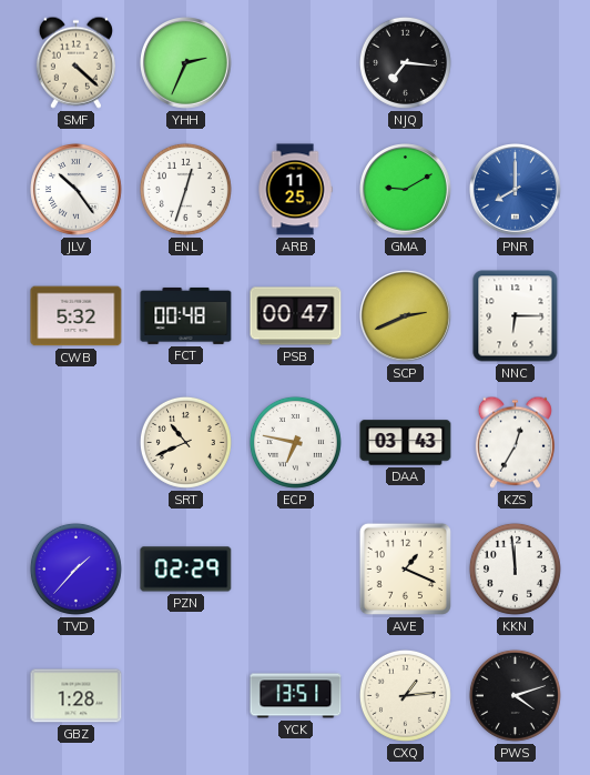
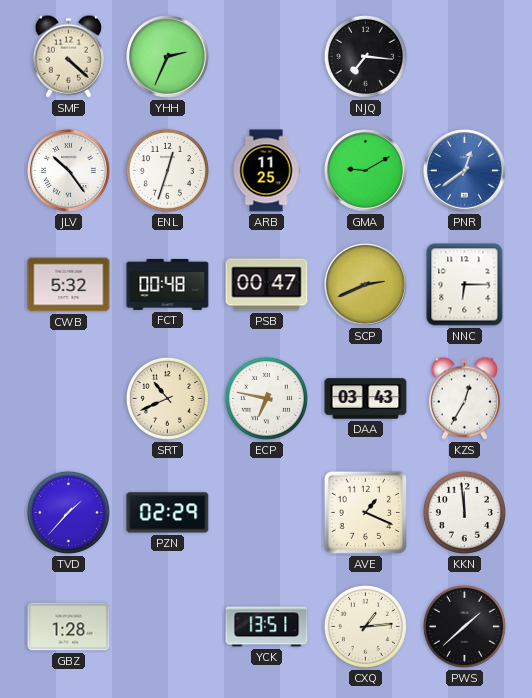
PNR: 8:00 -> 12:39
PWS: 4:12 -> 1:38
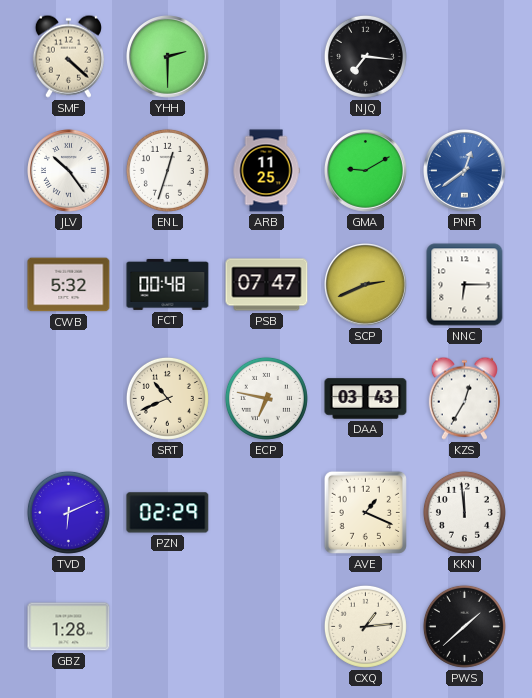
YHH: 2:34 -> 2:30
PSB: 00:47 -> 07:47
TVD: 1:37 -> 6:11
YCK: 13:51 -> none
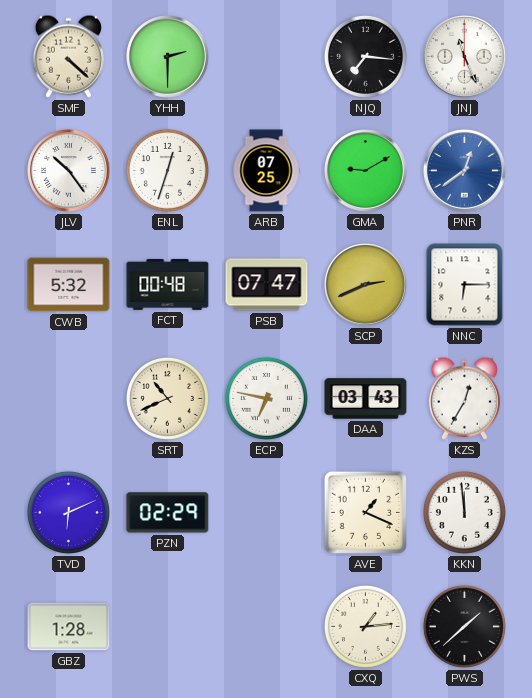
JNJ: none -> 11:26
ARB: 11:25 -> 07:25
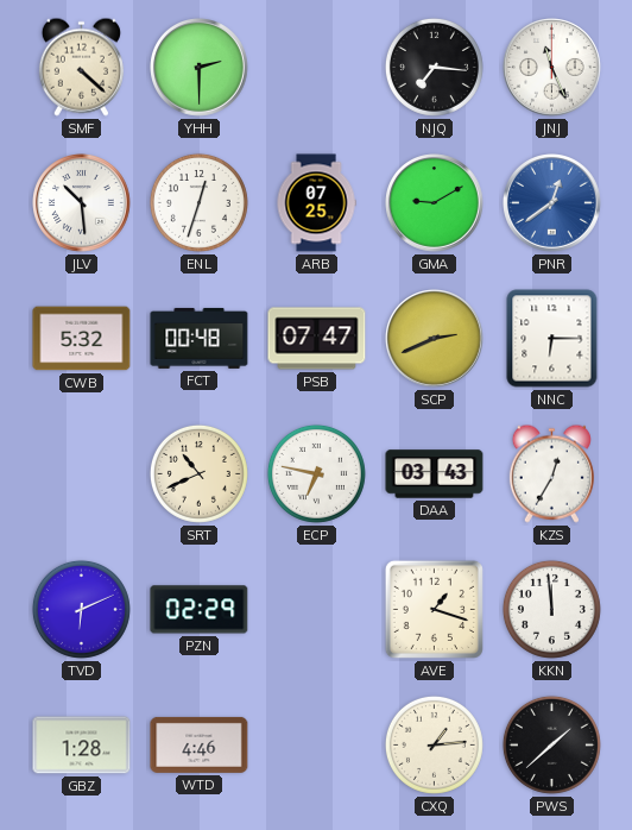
JLV: 10:24 -> 10:29
AVE: 1:19 -> 1:18
WTD: none -> 4:46
